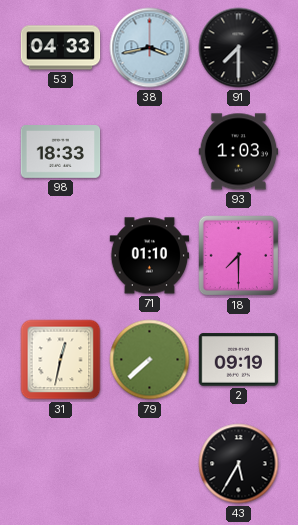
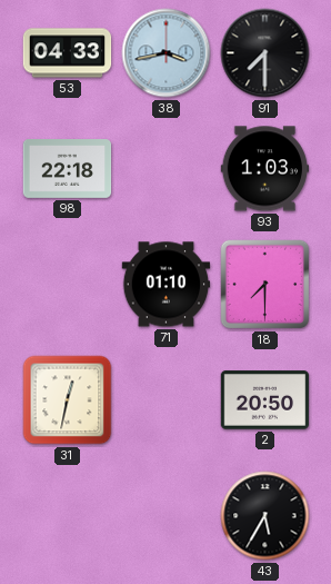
98: 18:33 -> 22:18
79: 7:38 -> none
2: 09:19 -> 20:50
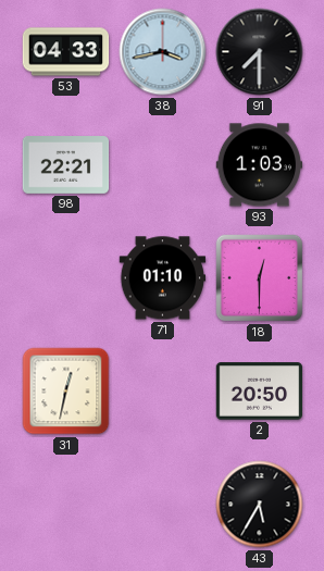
98: 22:18 -> 22:21
18: 7:30 -> 12:30
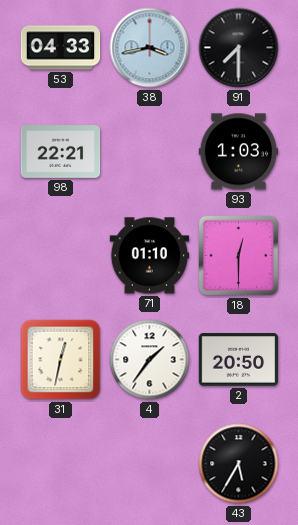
4: none -> 1:36
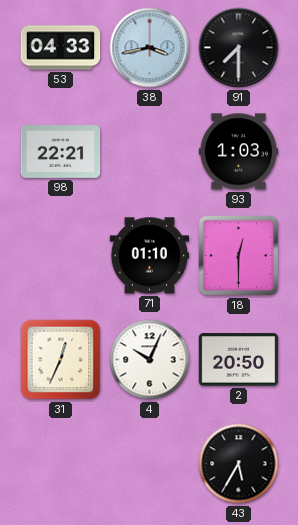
31: 12:32 -> 12:34
4: 1:36 -> 10:04
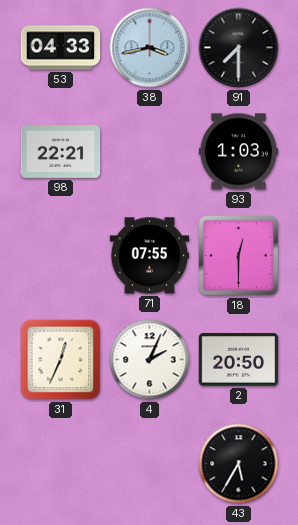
71: 01:10 -> 07:55
4: 10:04 -> 2:04
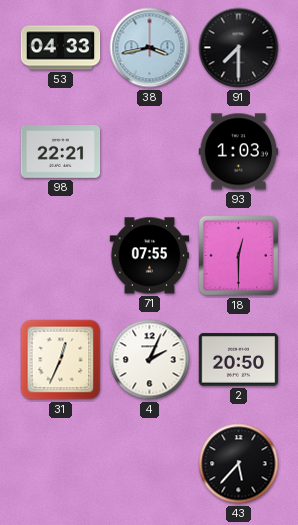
43: 5:35 -> 5:37
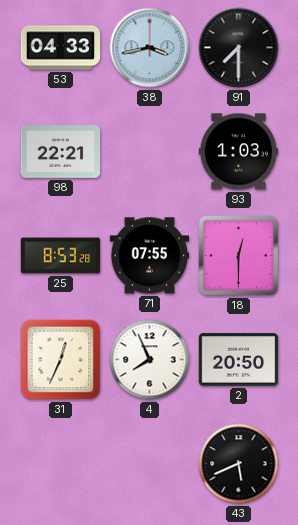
25: none -> 8:53
4: 2:04 -> 7:56
43: 5:37 -> 5:41
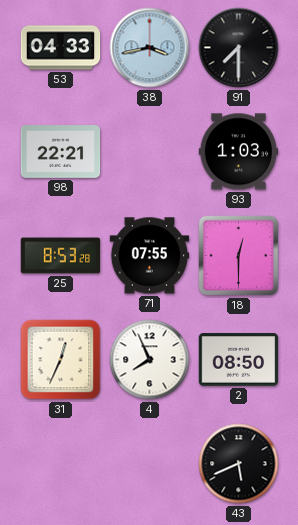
2: 20:50 -> 08:50
